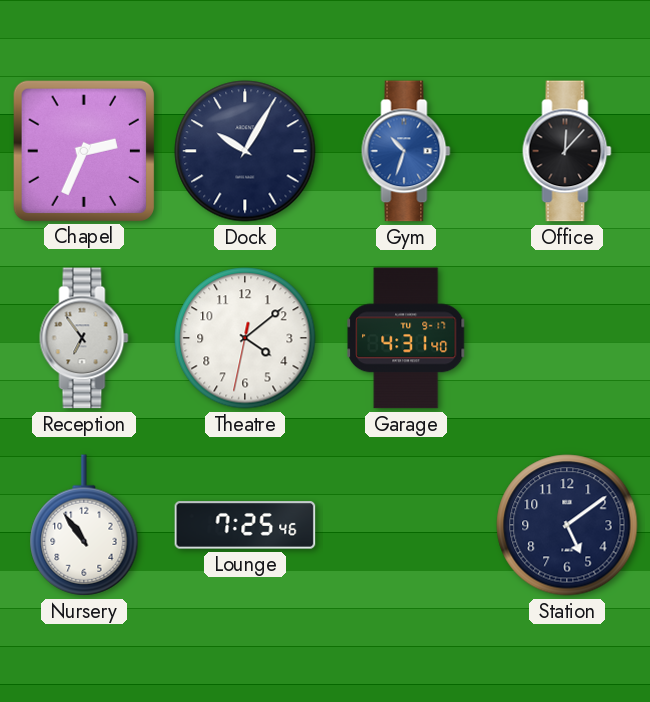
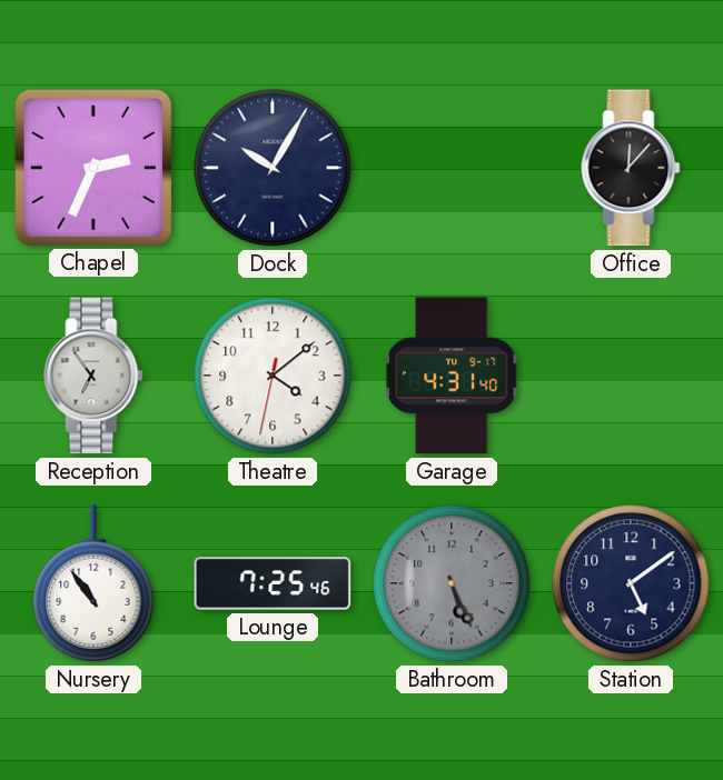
Gym: 10:33 -> none
Bathroom: none -> 5:26
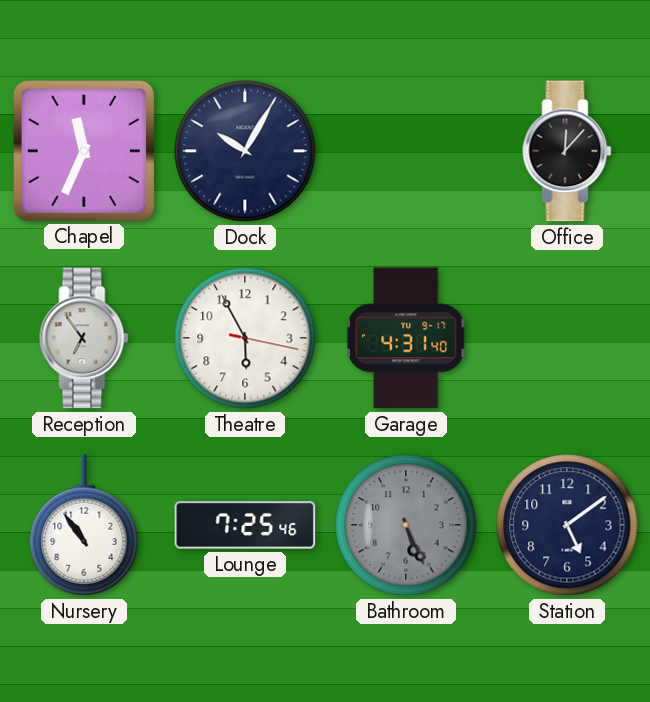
Chapel: 2:34 -> 11:34
Theatre: 4:08 -> 5:55
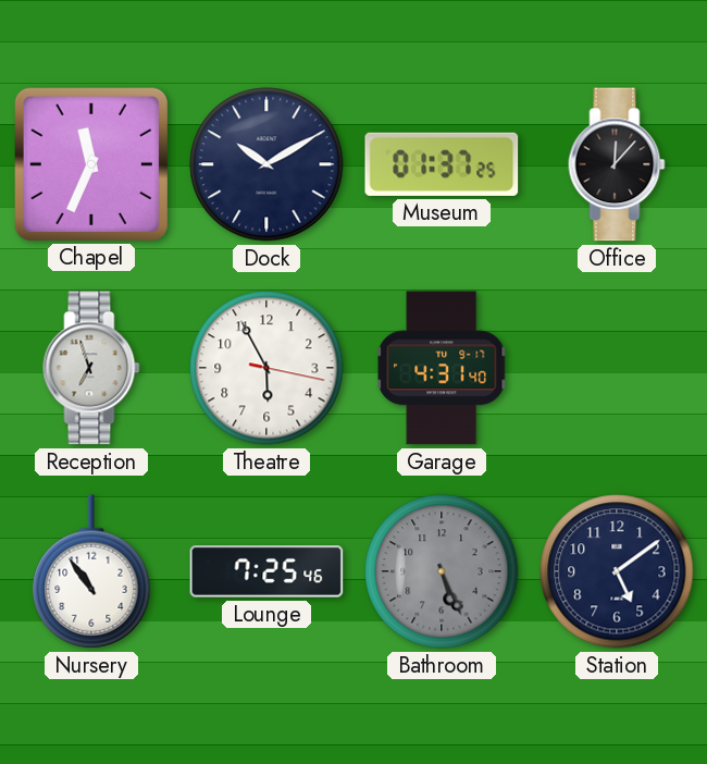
Dock: 10:05 -> 10:10
Museum: none -> 01:37
Reception: 6:54 -> 6:57
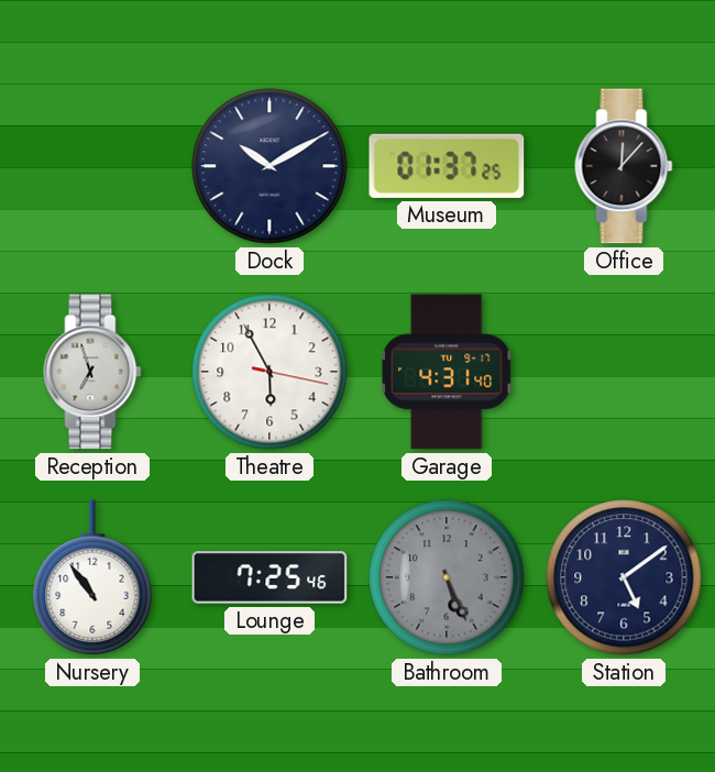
Chapel: 11:34 -> none
